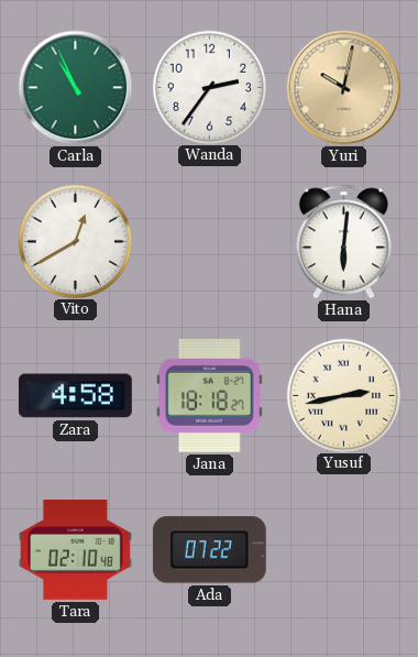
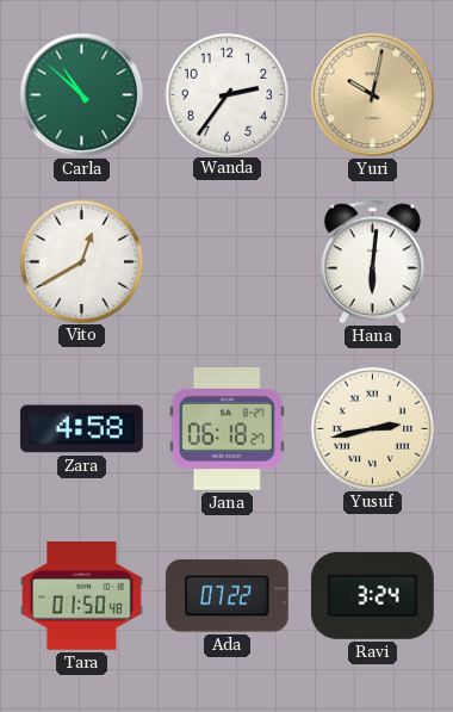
Carla: 10:56 -> 10:52
Jana: 18:18 -> 06:18
Tara: 02:10 -> 01:50
Ravi: none -> 3:24
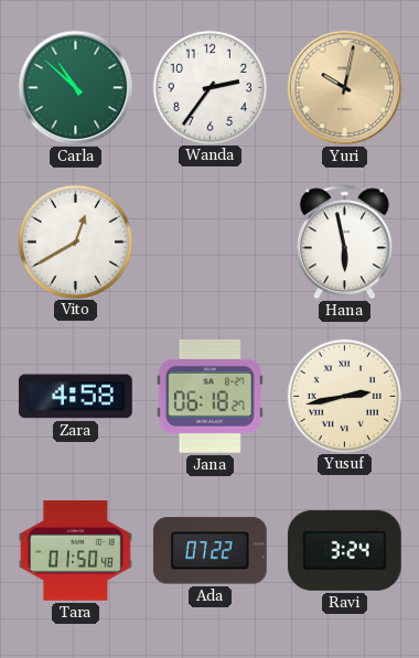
Hana: 6:01 -> 5:58
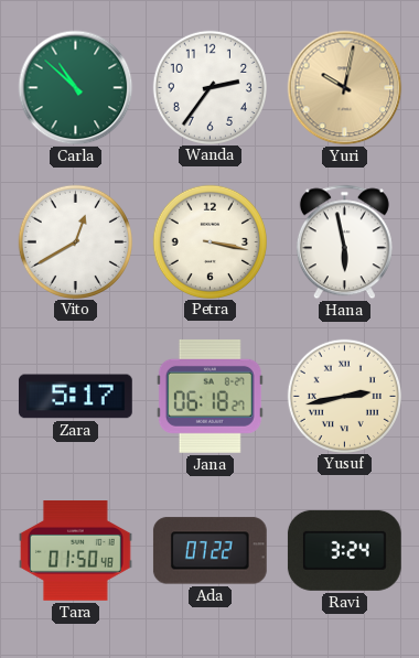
Petra: none -> 3:17
Zara: 4:58 -> 5:17
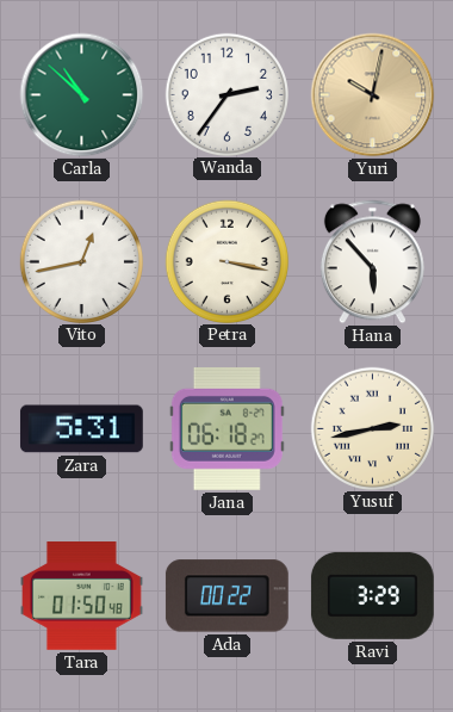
Vito: 12:40 -> 12:43
Hana: 5:58 -> 5:53
Zara: 5:17 -> 5:31
Ada: 07:22 -> 00:22
Ravi: 3:24 -> 3:29
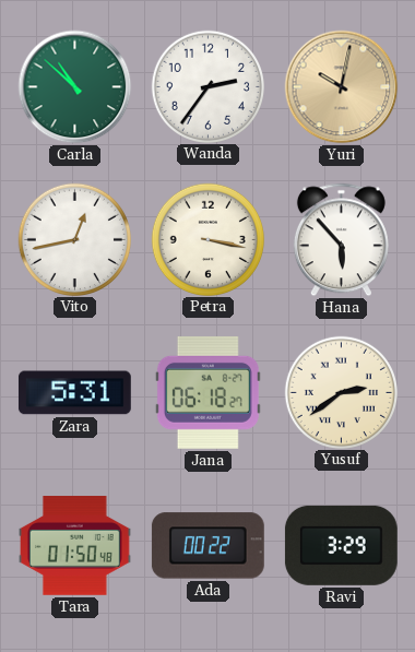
Yusuf: 2:43 -> 2:39
